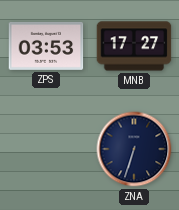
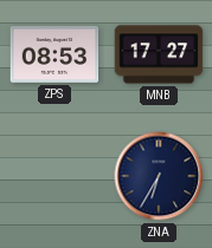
ZPS: 03:53 -> 08:53
ZNA: 6:33 -> 6:35
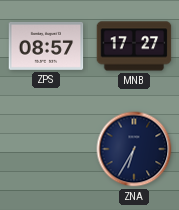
ZPS: 08:53 -> 08:57
